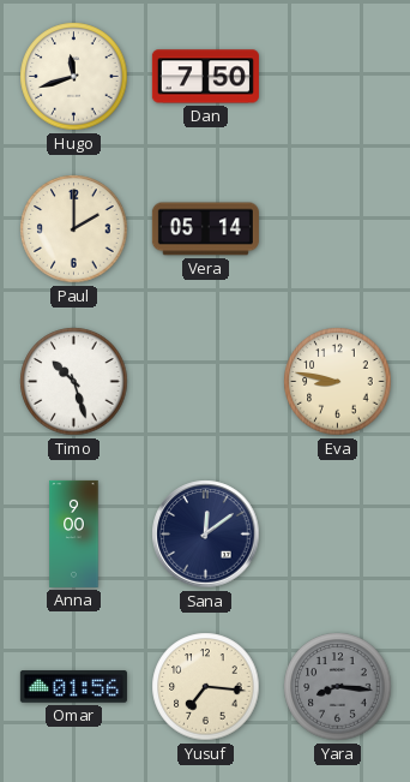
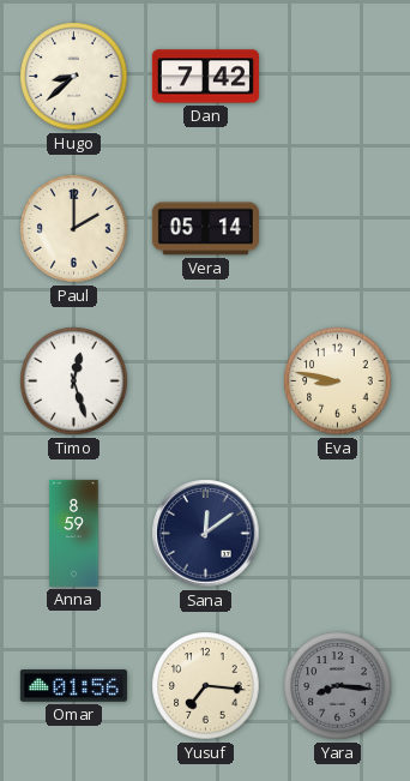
Hugo: 11:42 -> 8:38
Dan: 7:50 -> 7:42
Timo: 10:27 -> 12:27
Anna: 9:00 -> 8:59
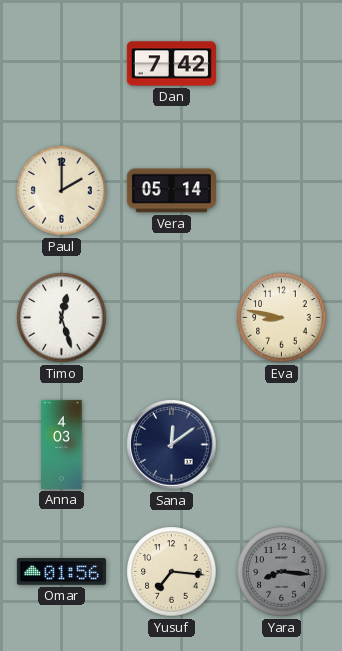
Hugo: 8:38 -> none
Anna: 8:59 -> 4:03
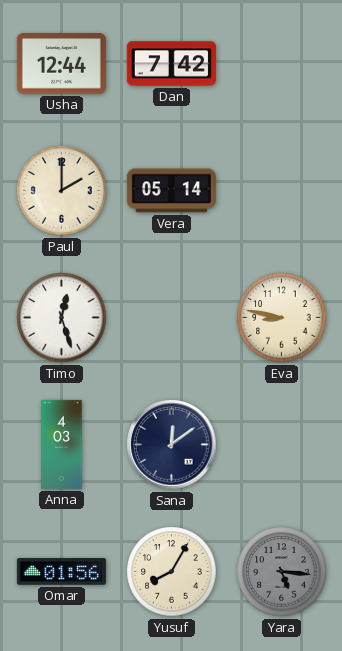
Usha: none -> 12:44
Yusuf: 7:16 -> 8:05
Yara: 8:16 -> 5:16
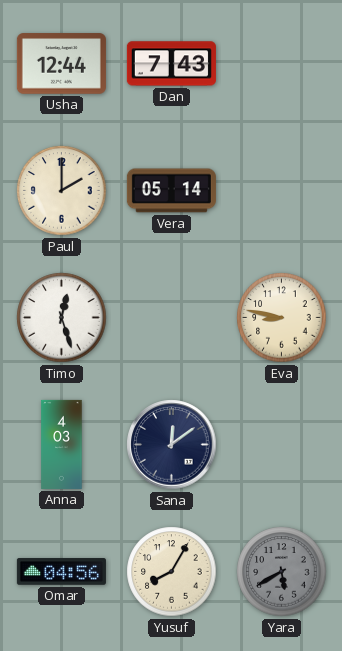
Dan: 7:42 -> 7:43
Omar: 01:56 -> 04:56
Yara: 5:16 -> 5:40
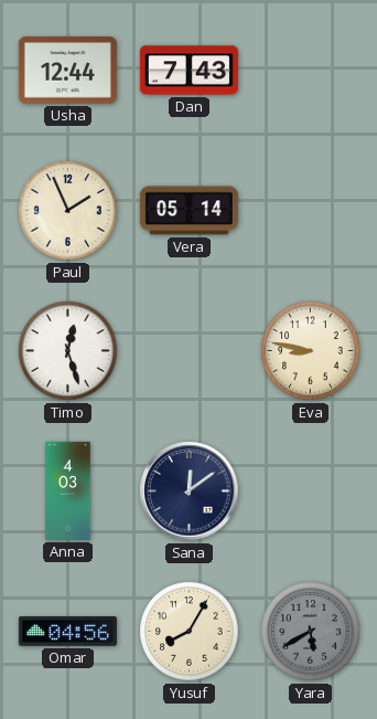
Paul: 2:00 -> 1:56
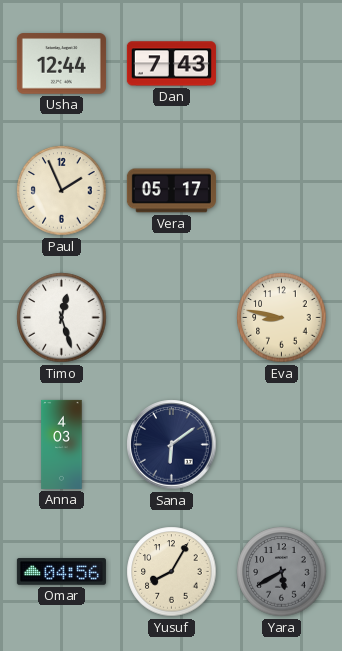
Vera: 05:14 -> 05:17
Sana: 12:09 -> 6:09
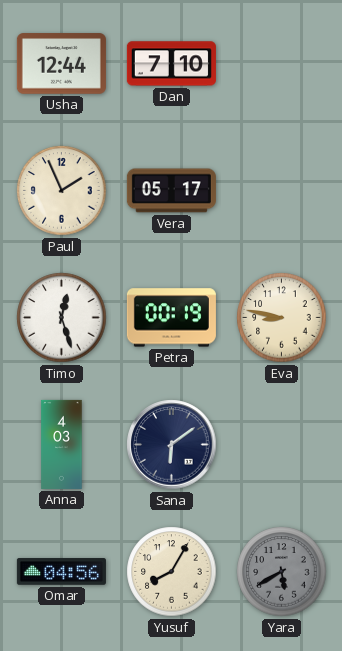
Dan: 7:43 -> 7:10
Petra: none -> 00:19
